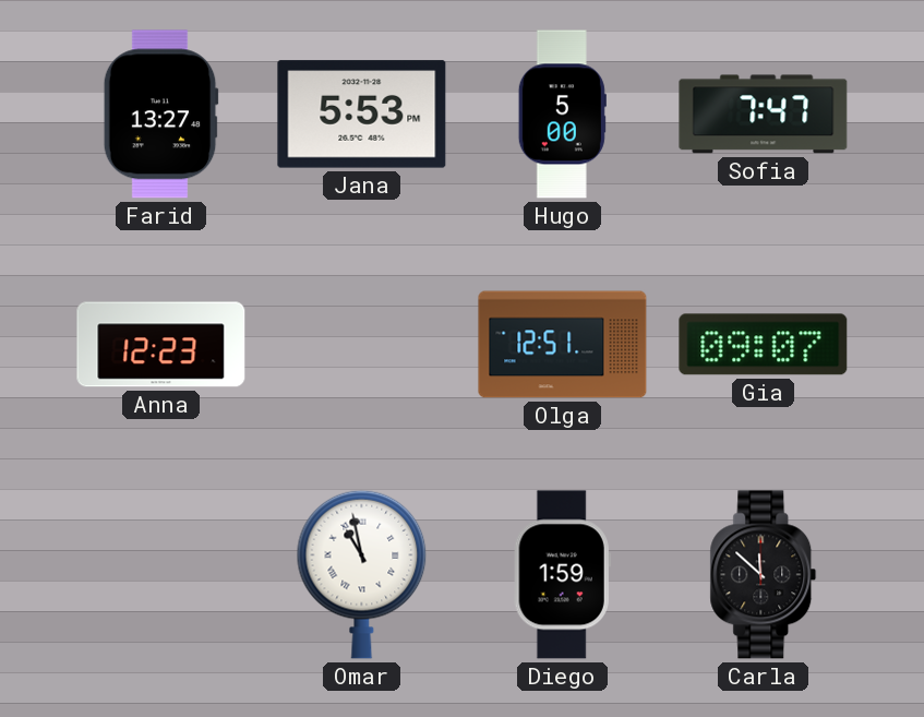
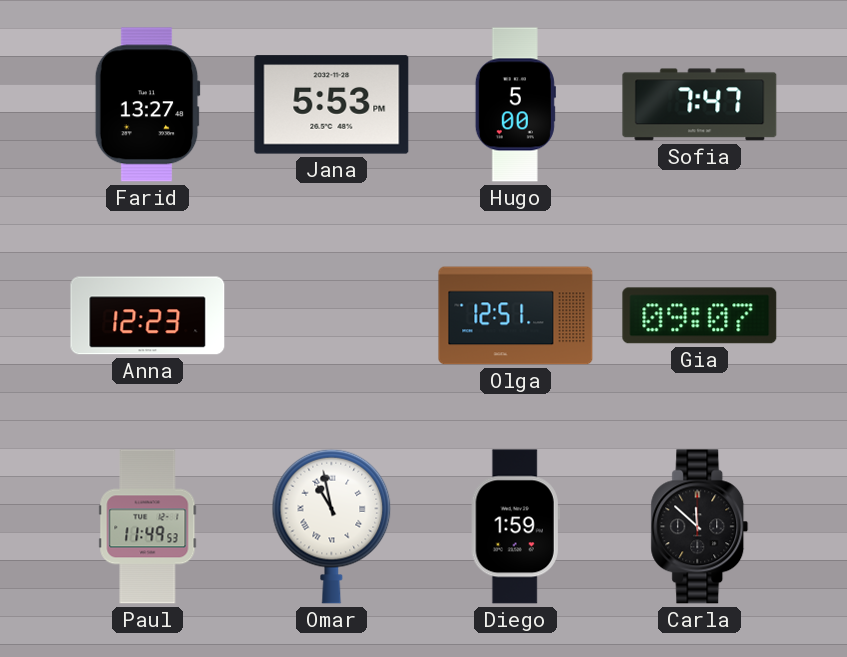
Paul: none -> 11:49
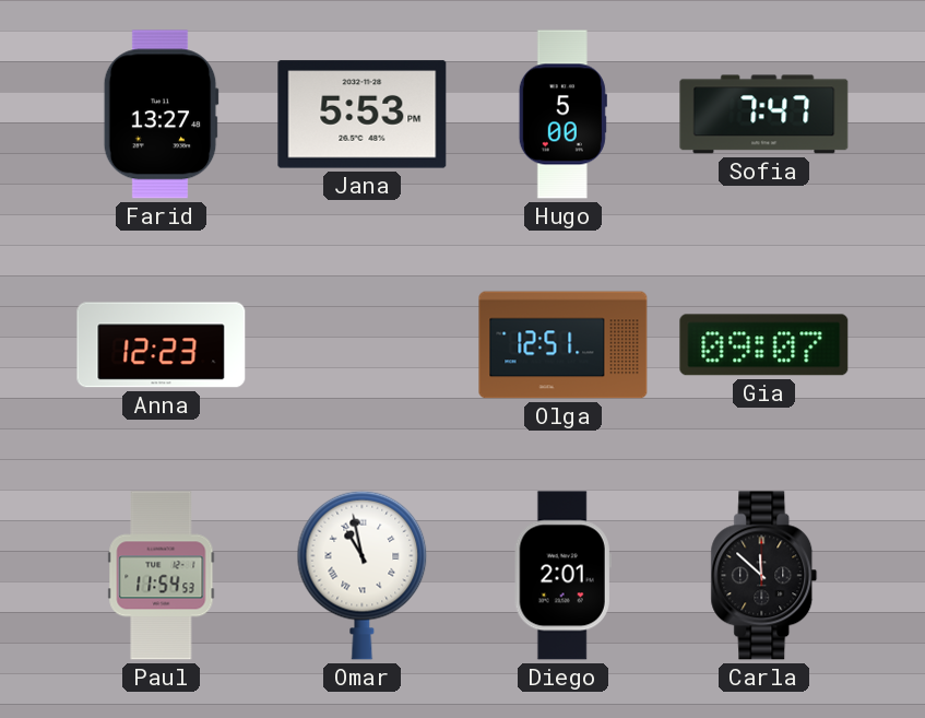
Paul: 11:49 -> 11:54
Diego: 1:59 -> 2:01
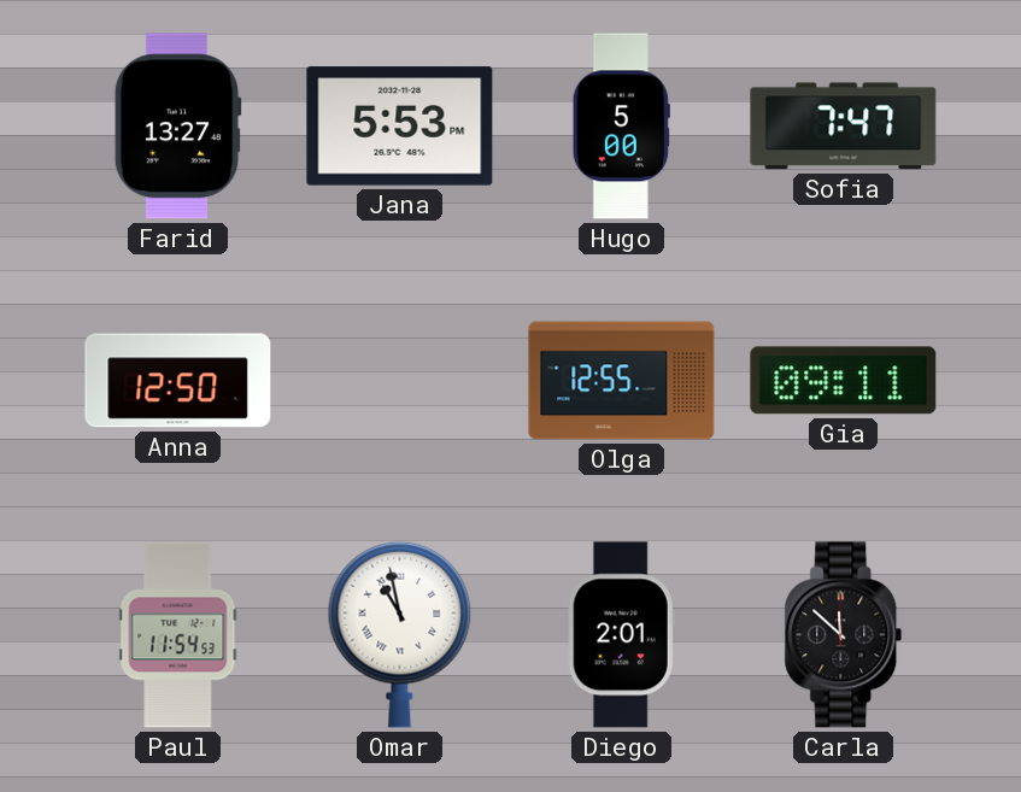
Anna: 12:23 -> 12:50
Olga: 12:51 -> 12:55
Gia: 09:07 -> 09:11
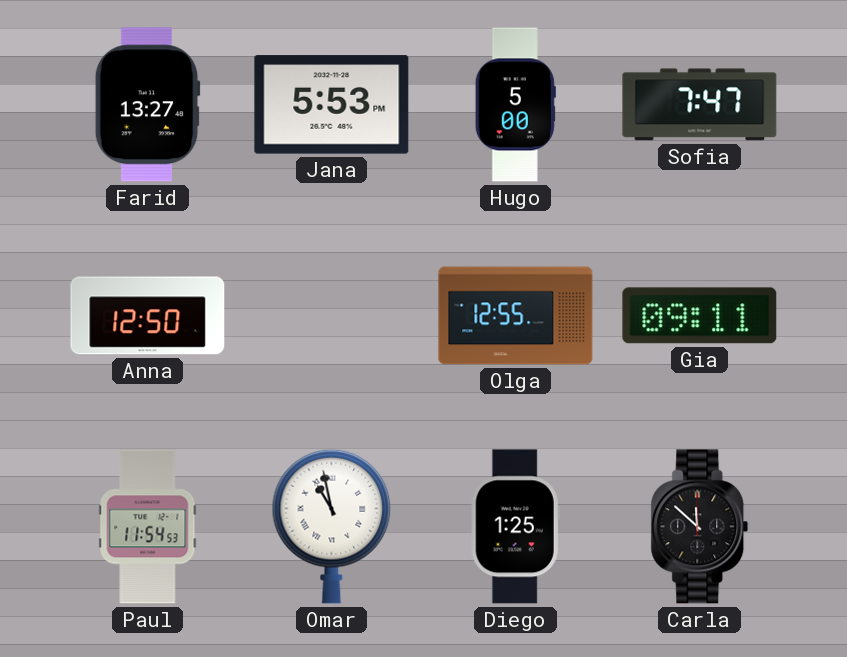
Diego: 2:01 -> 1:25
